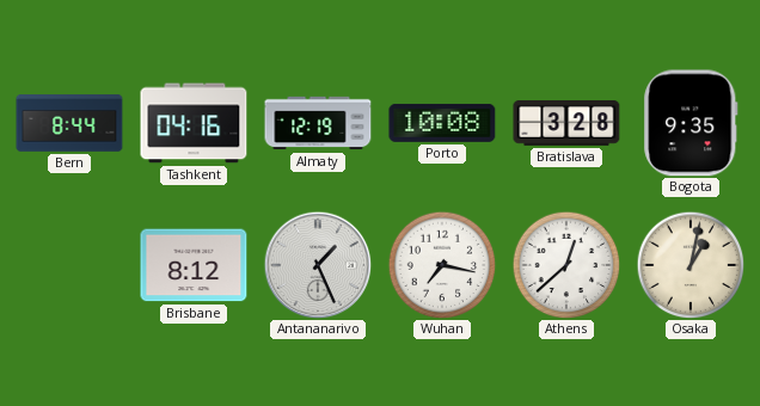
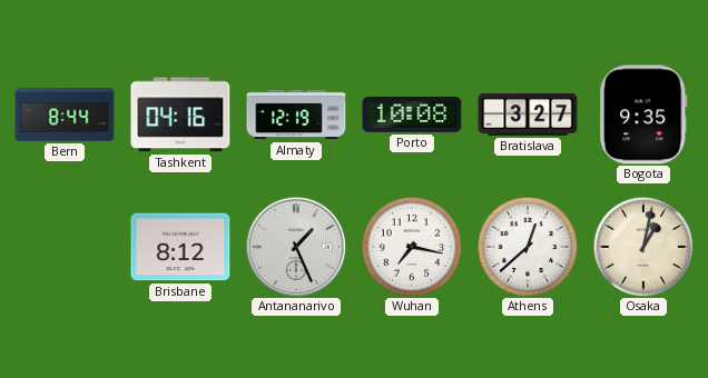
Bratislava: 3:28 -> 3:27
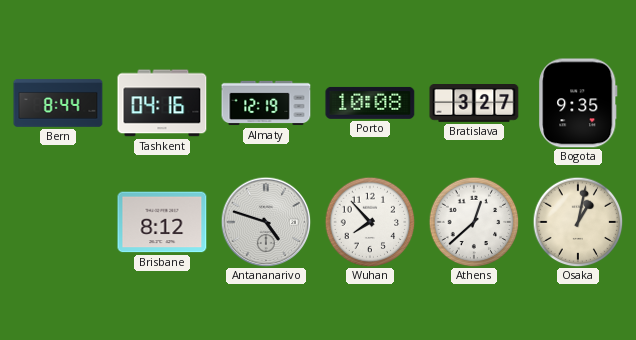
Antananarivo: 1:26 -> 4:48
Wuhan: 7:17 -> 7:53
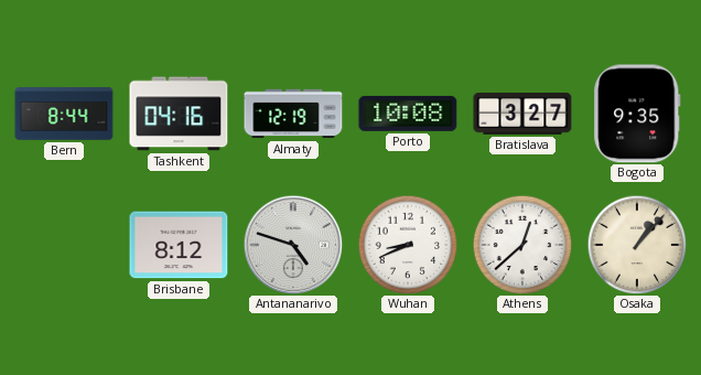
Wuhan: 7:53 -> 8:41
Osaka: 1:02 -> 1:07
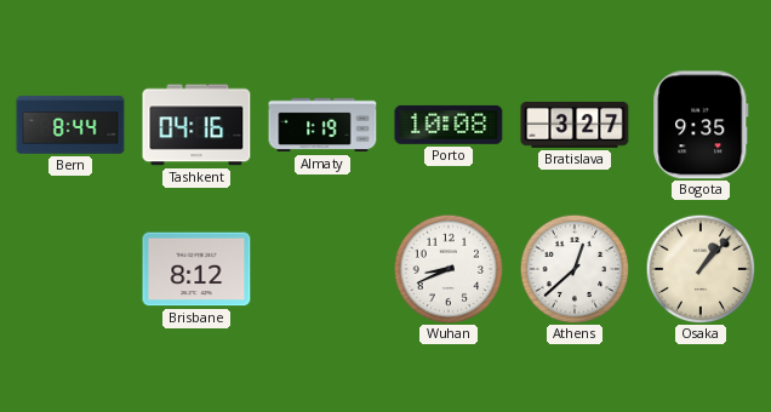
Almaty: 12:19 -> 1:19
Antananarivo: 4:48 -> none
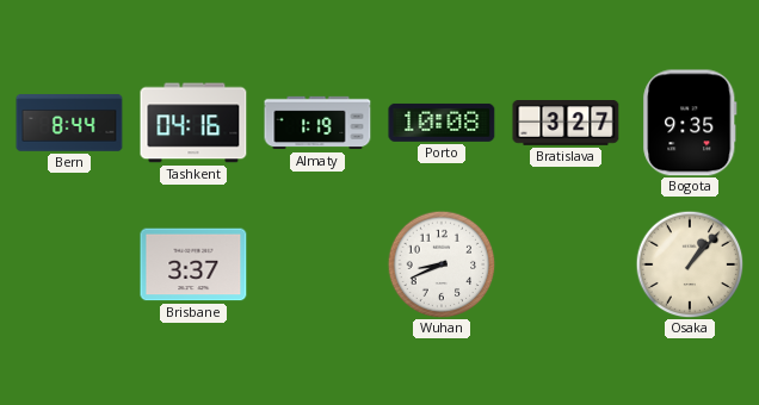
Brisbane: 8:12 -> 3:37
Athens: 12:38 -> none
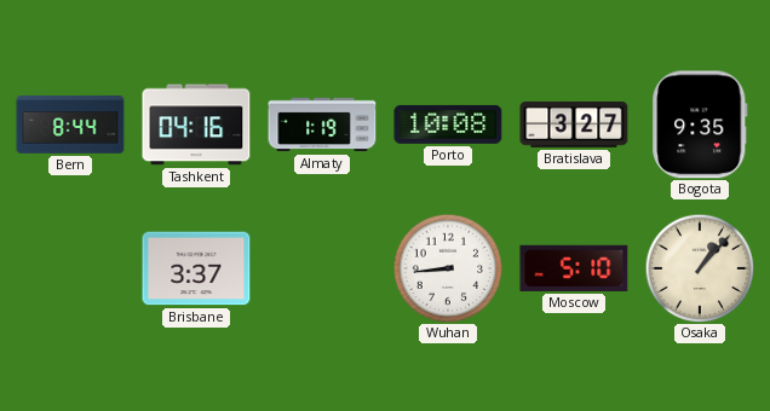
Wuhan: 8:41 -> 8:44
Moscow: none -> 5:10
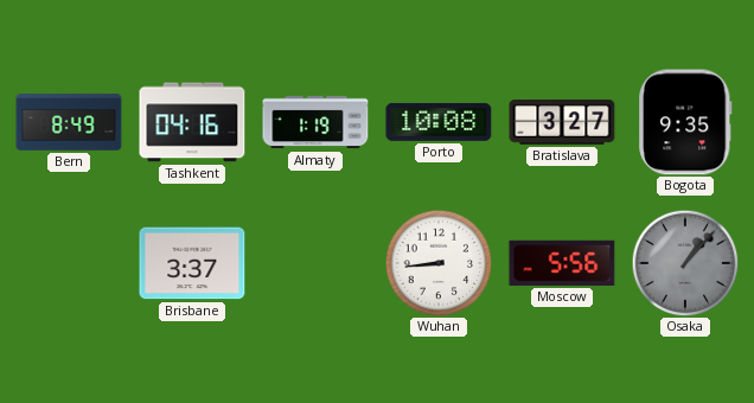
Bern: 8:44 -> 8:49
Moscow: 5:10 -> 5:56
Osaka dial: cream -> grey
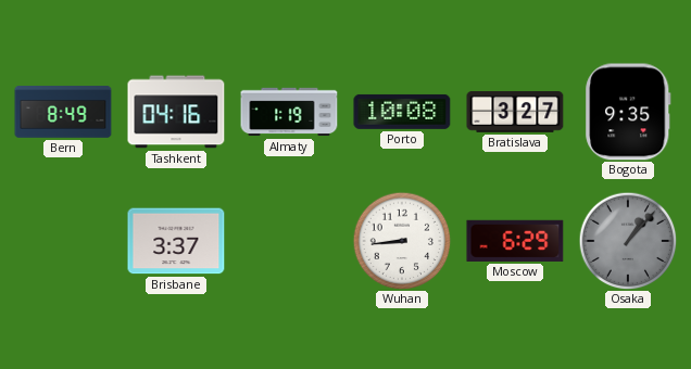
Moscow: 5:56 -> 6:29
